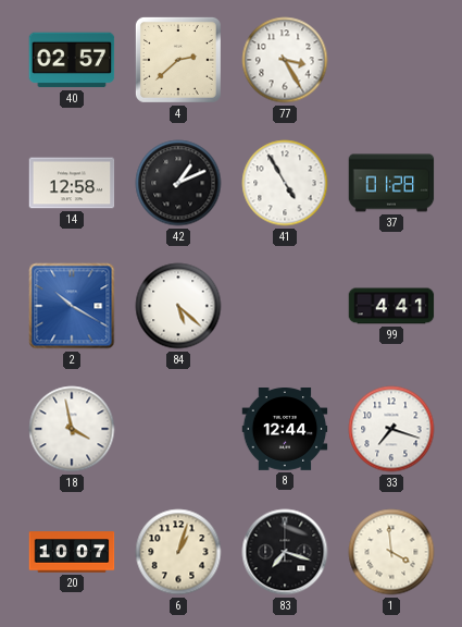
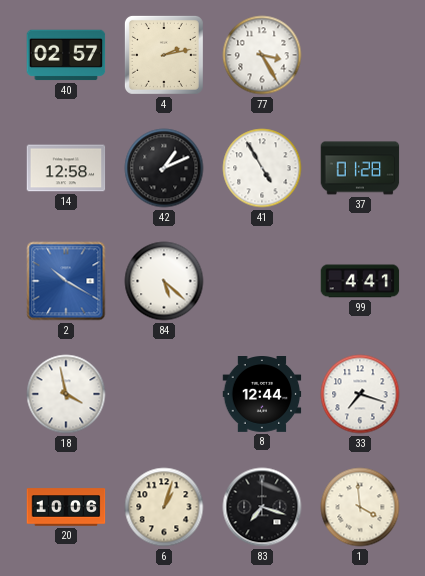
4: 2:38 -> 2:13
20: 10:07 -> 10:06
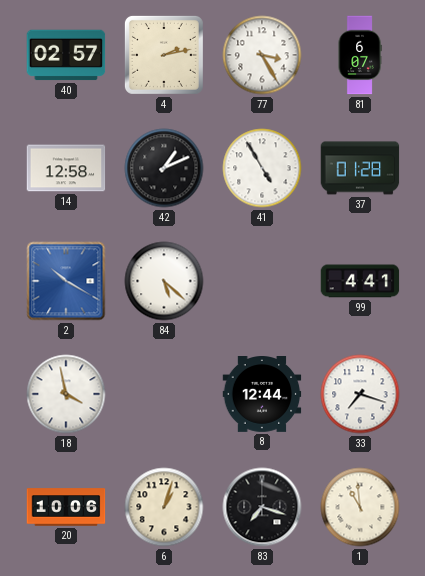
81: none -> 6:07
1: 3:59 -> 10:59
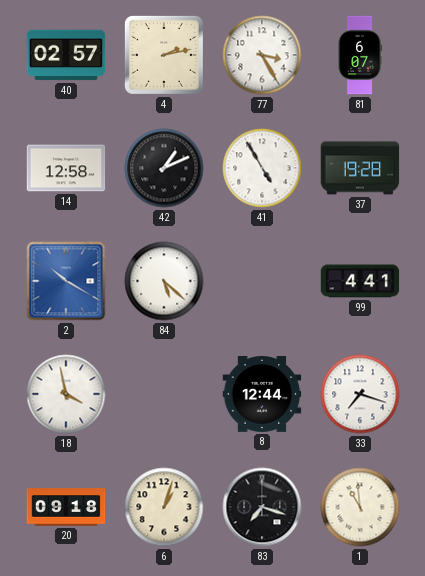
37: 01:28 -> 19:28
20: 10:06 -> 09:18
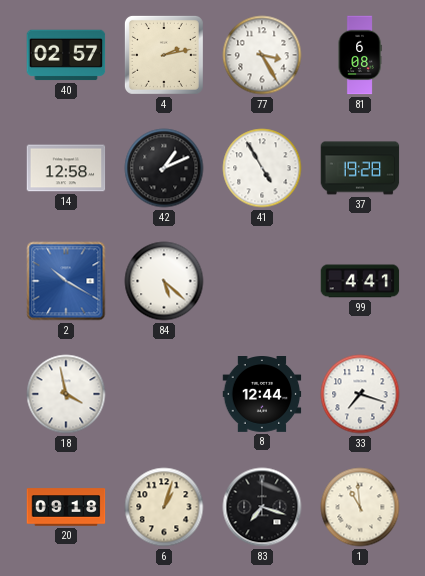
81: 6:07 -> 6:08
